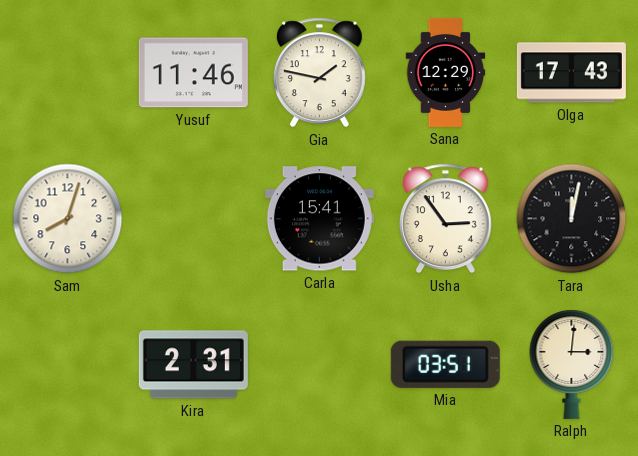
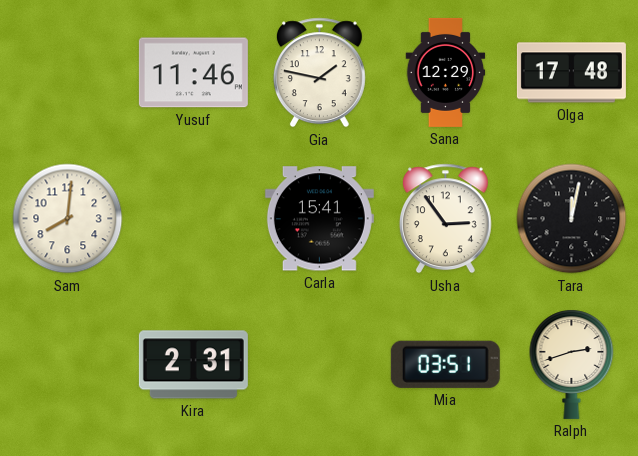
Olga: 17:43 -> 17:48
Sam: 8:03 -> 8:01
Ralph: 3:01 -> 2:42
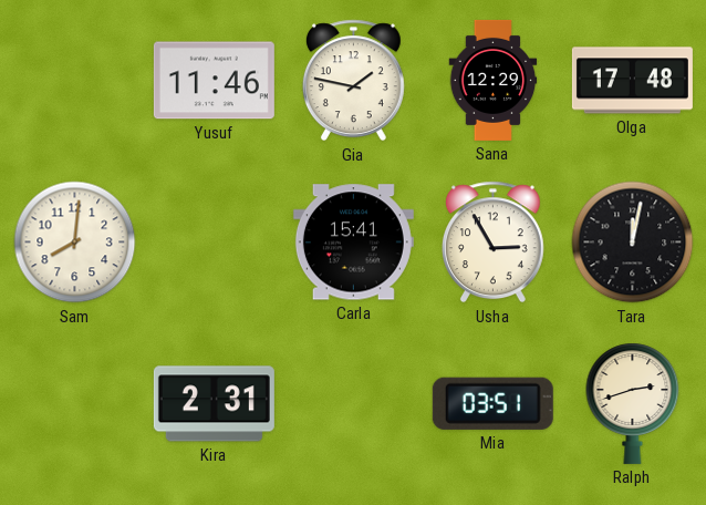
Usha: 2:54 -> 2:55
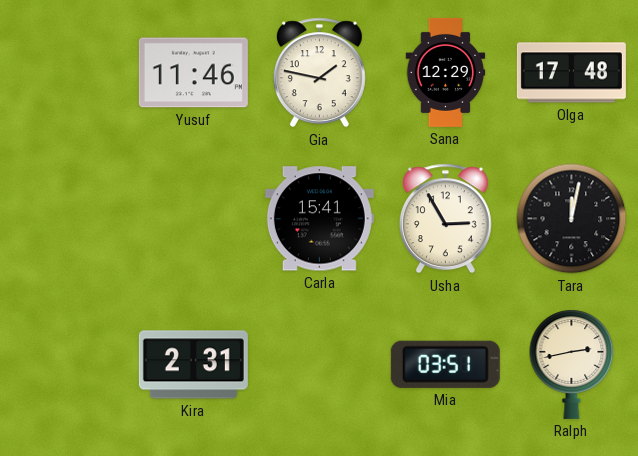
Sam: 8:01 -> none
Ralph: 2:42 -> 2:43
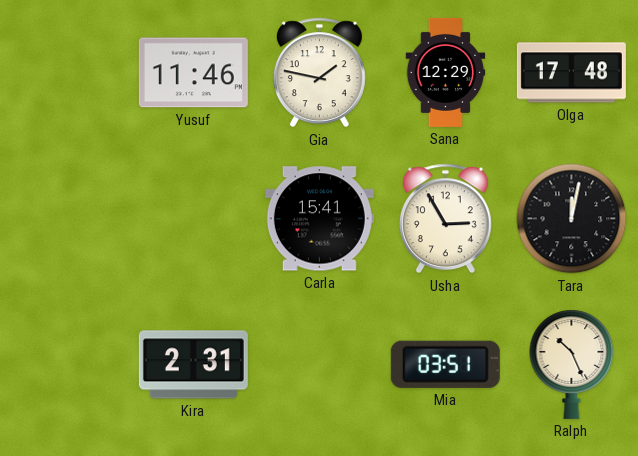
Ralph: 2:43 -> 10:26
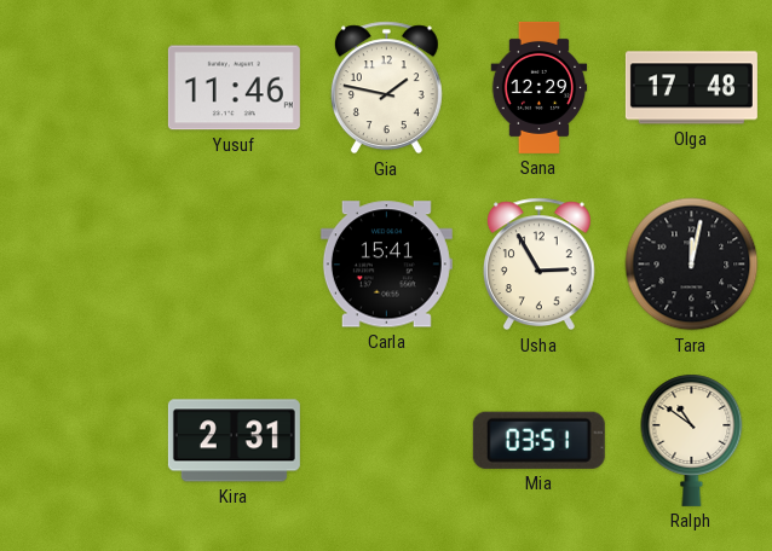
Ralph: 10:26 -> 10:51
